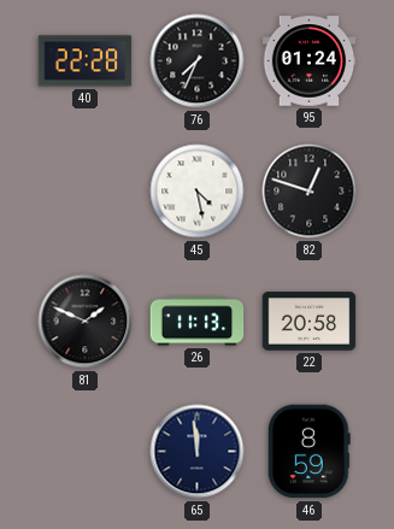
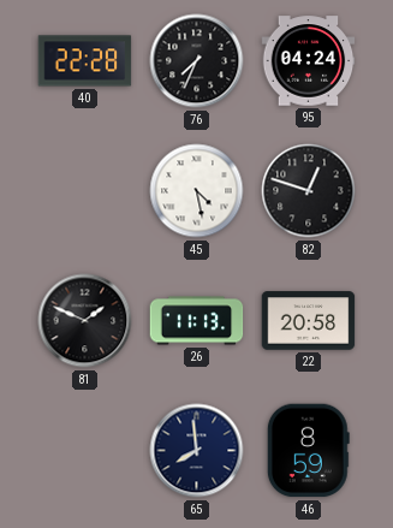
95: 01:24 -> 04:24
65: 11:59 -> 7:59
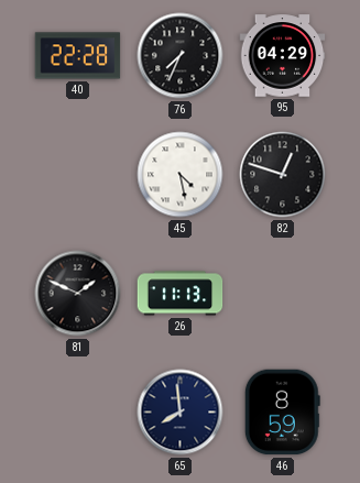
95: 04:24 -> 04:29
22: 20:58 -> none
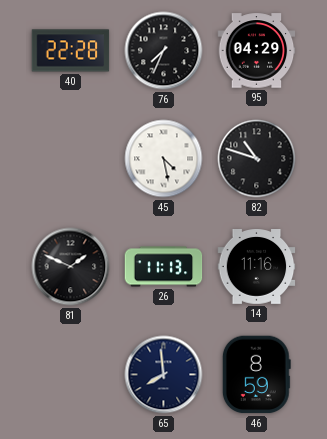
82: 12:48 -> 10:48
14: none -> 11:16
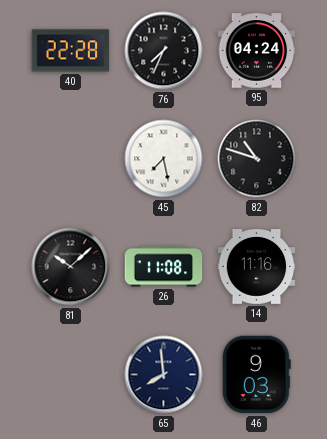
95: 04:29 -> 04:24
45: 4:28 -> 7:28
81: 1:49 -> 10:08
26: 11:13 -> 11:08
46: 8:59 -> 9:03
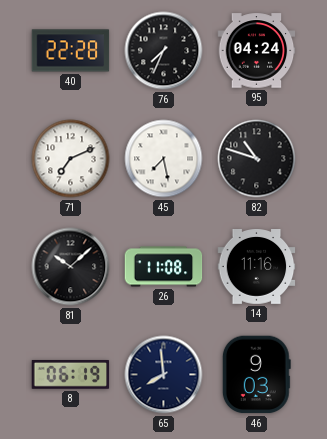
71: none -> 7:11
8: none -> 06:19
